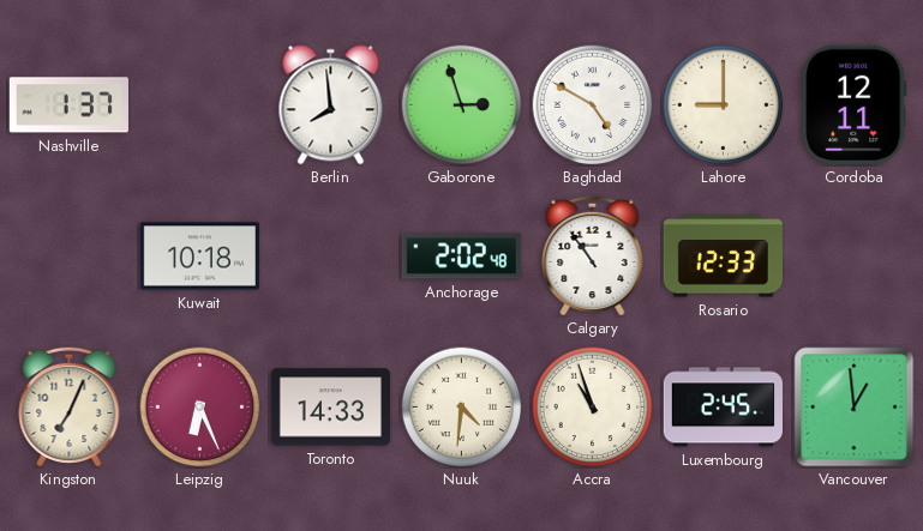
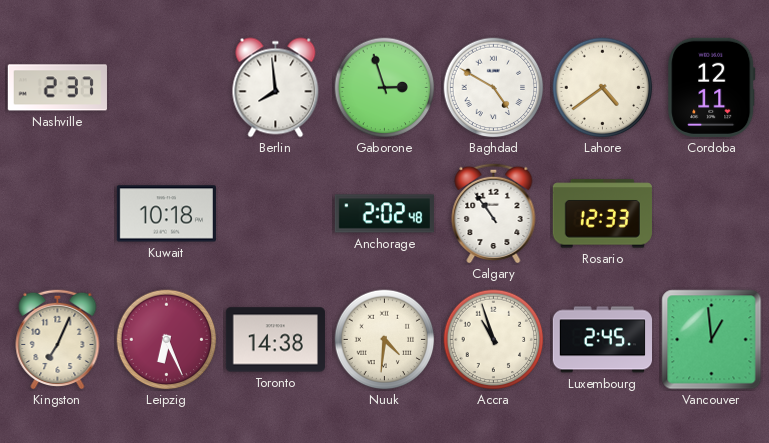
Nashville: 1:37 -> 2:37
Lahore: 9:00 -> 4:39
Toronto: 14:33 -> 14:38
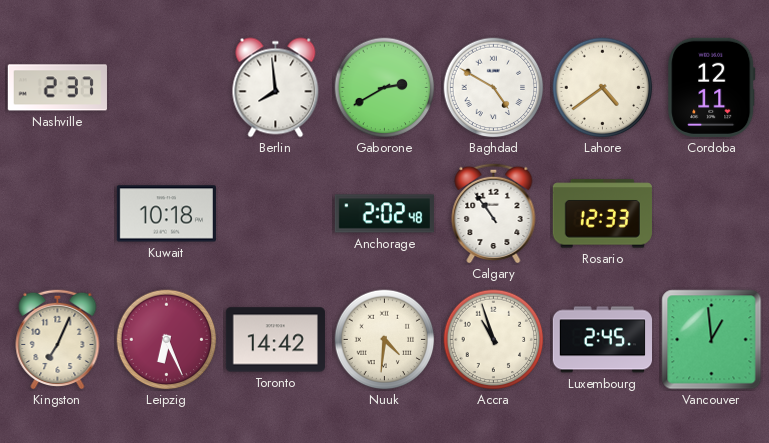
Gaborone: 2:57 -> 2:40
Toronto: 14:38 -> 14:42
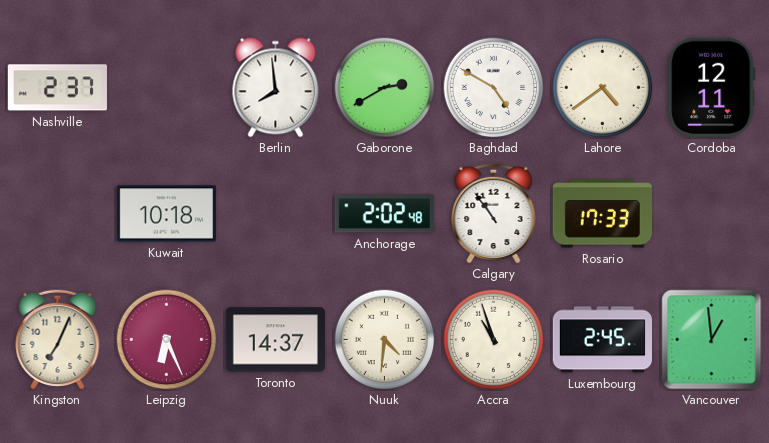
Rosario: 12:33 -> 17:33
Toronto: 14:42 -> 14:37
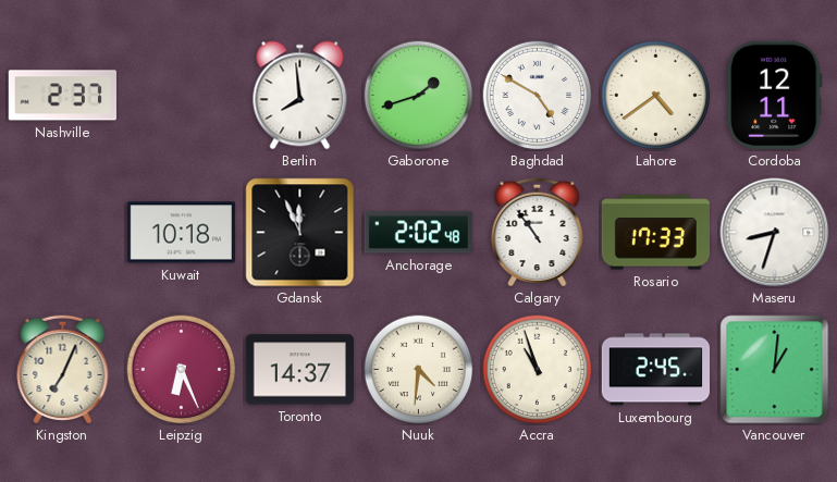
Gaborone: 2:40 -> 1:42
Gdansk: none -> 11:56
Maseru: none -> 8:33
Vancouver: 12:59 -> 1:01
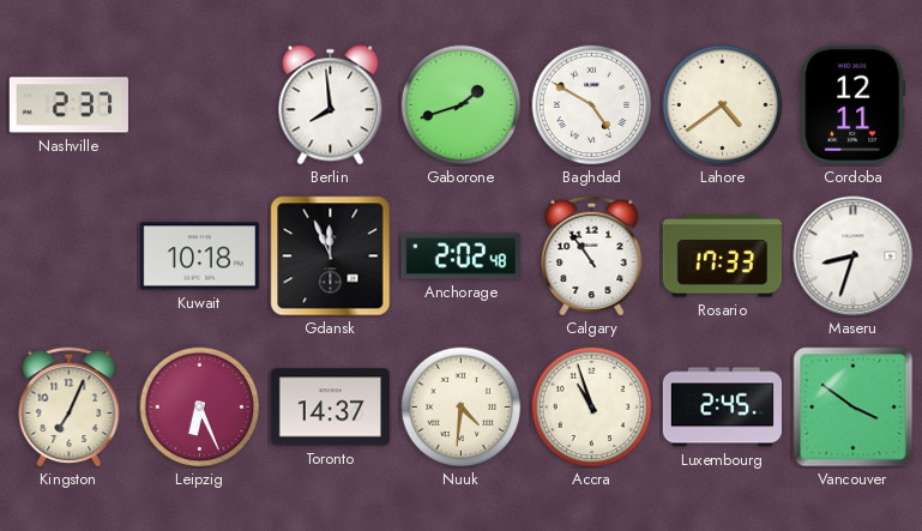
Vancouver: 1:01 -> 3:51
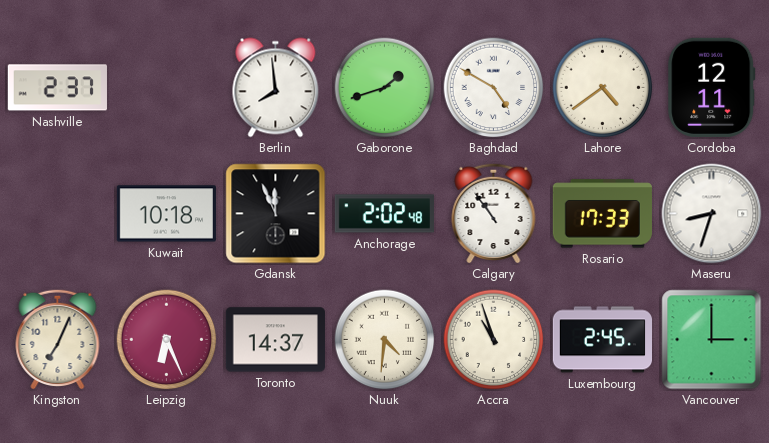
Vancouver: 3:51 -> 3:00
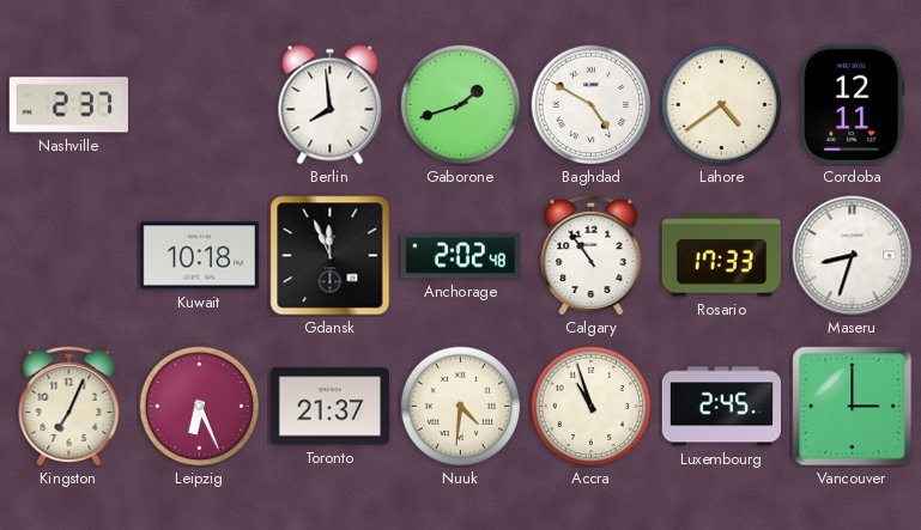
Toronto: 14:37 -> 21:37
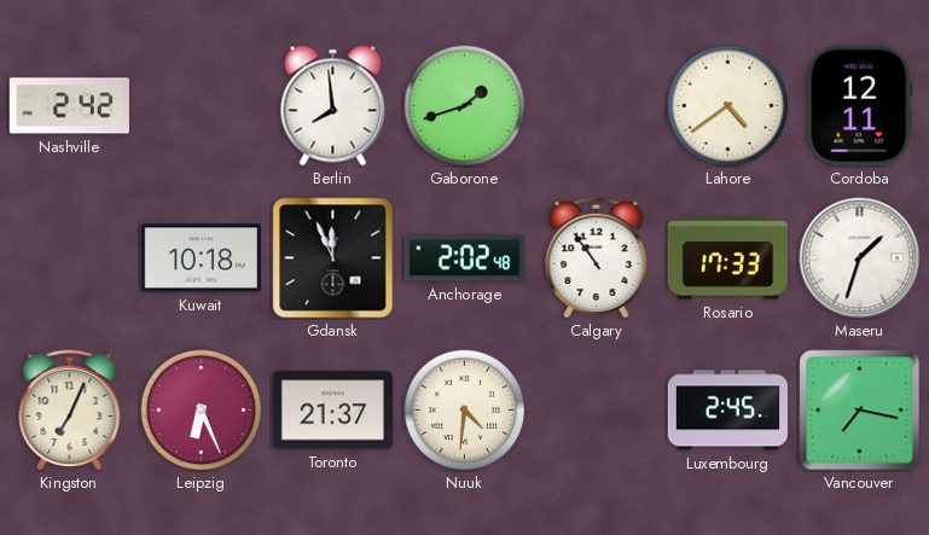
Nashville: 2:37 -> 2:42
Baghdad: 4:50 -> none
Maseru: 8:33 -> 1:33
Accra: 10:57 -> none
Vancouver: 3:00 -> 7:17
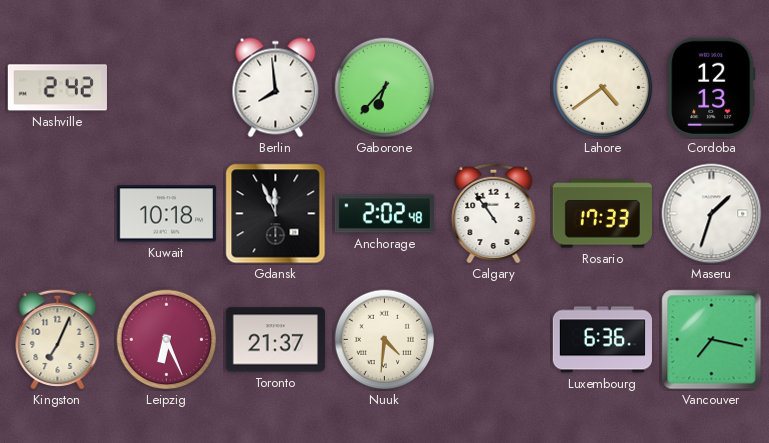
Gaborone: 1:42 -> 6:37
Cordoba: 12:11 -> 12:13
Luxembourg: 2:45 -> 6:36
